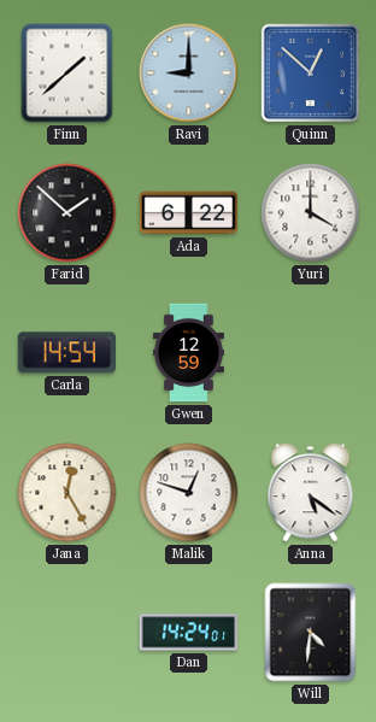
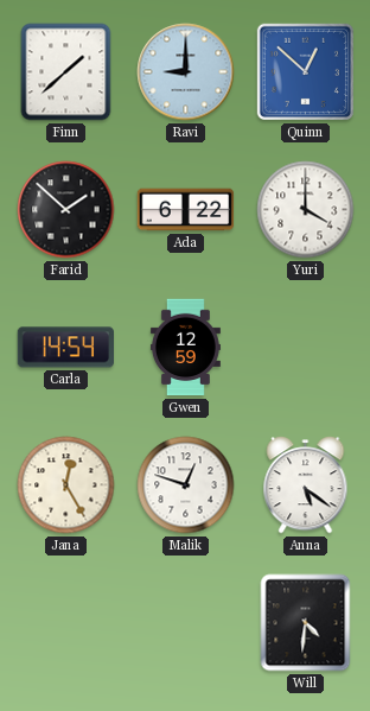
Dan: 14:24 -> none
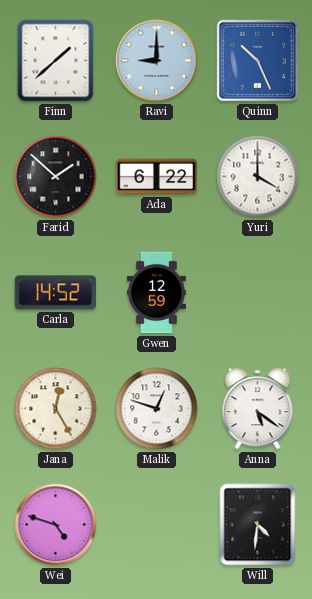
Quinn: 12:52 -> 10:26
Carla: 14:54 -> 14:52
Wei: none -> 4:48
